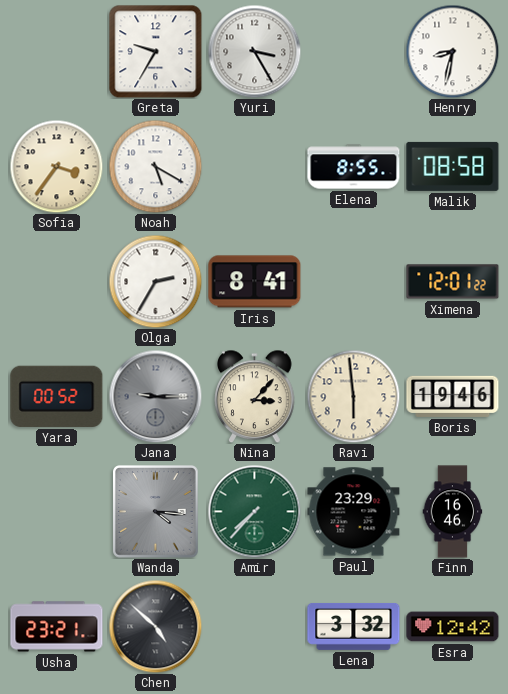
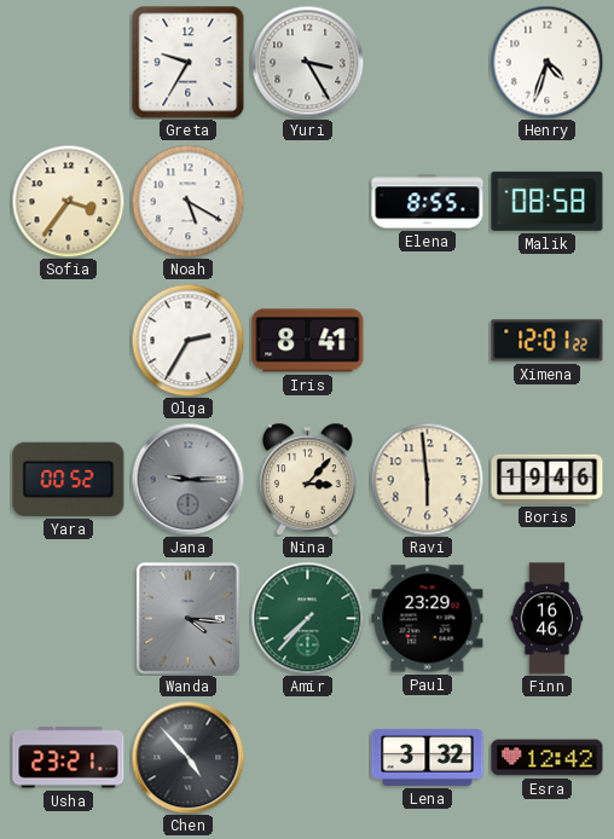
Henry: 8:32 -> 4:33
Chen: 4:52 -> 4:53
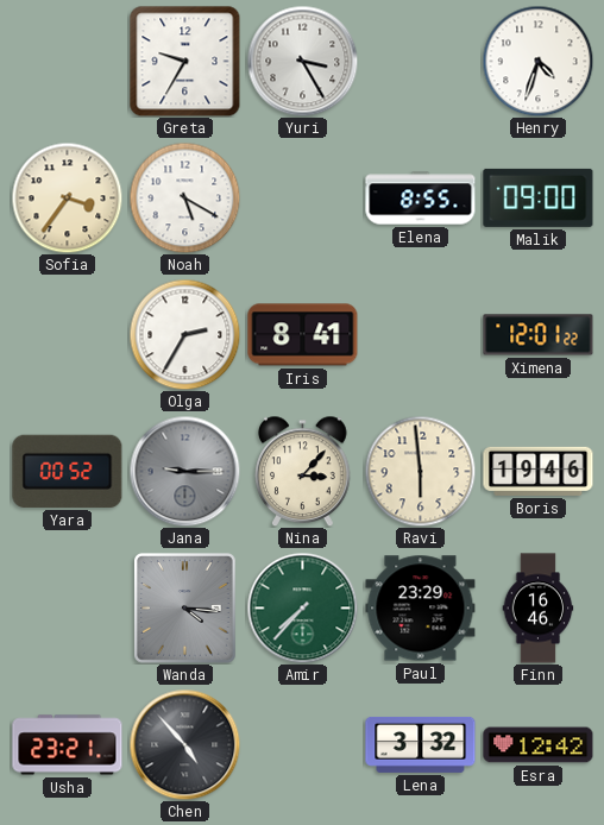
Malik: 08:58 -> 09:00
